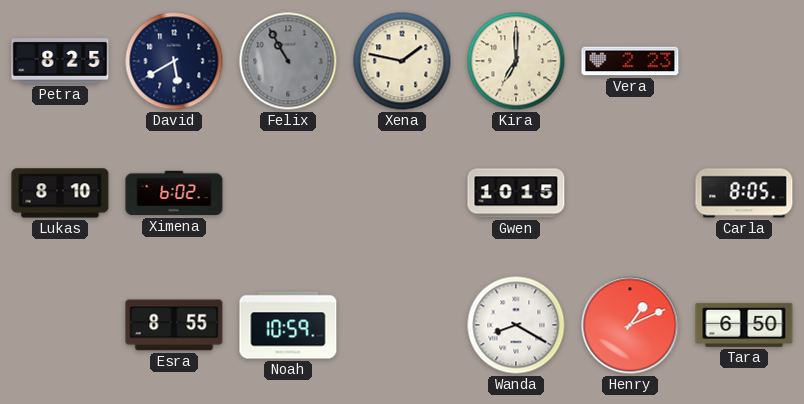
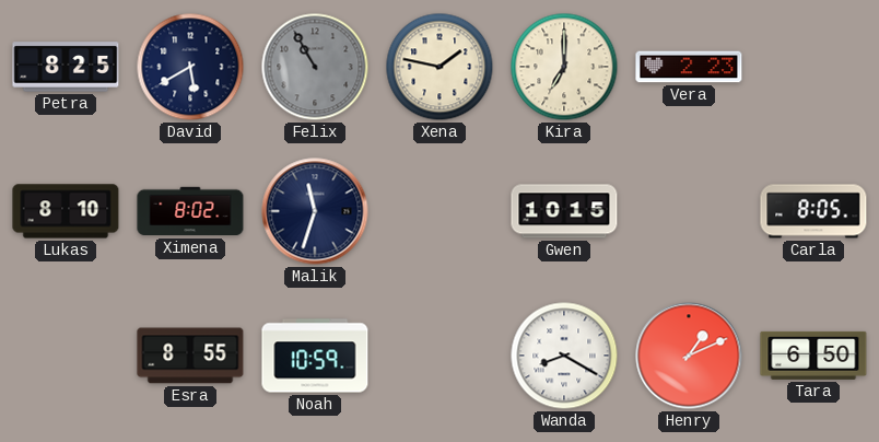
Ximena: 6:02 -> 8:02
Malik: none -> 11:33
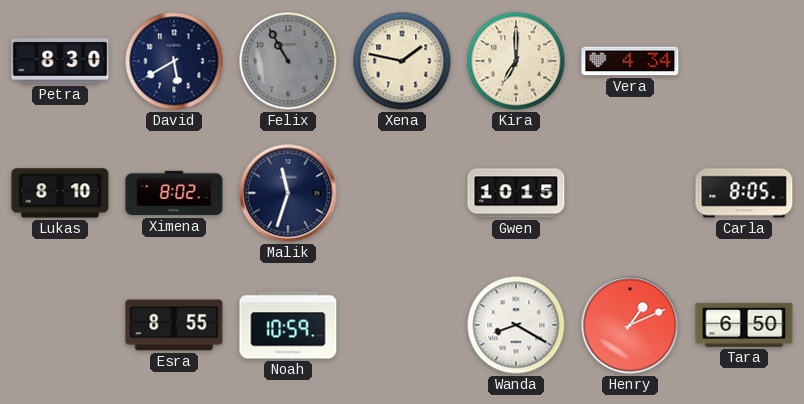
Petra: 8:25 -> 8:30
Vera: 2:23 -> 4:34
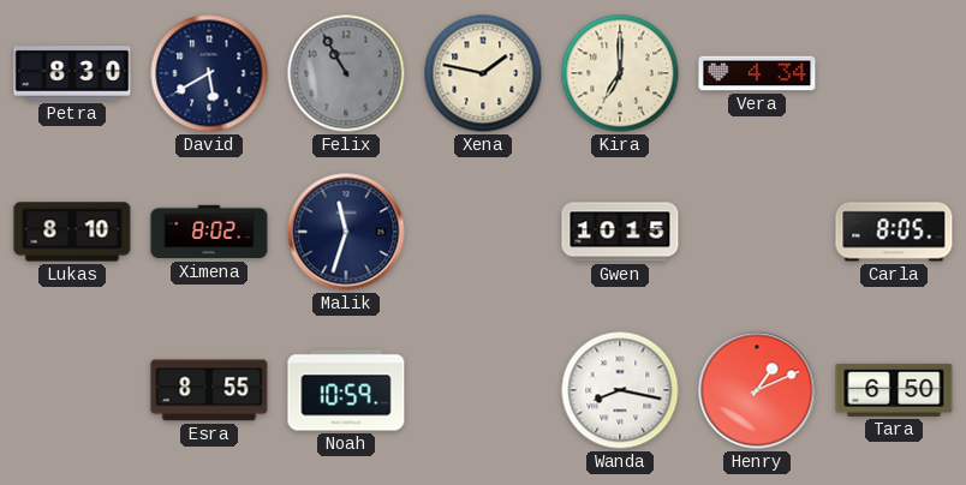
Wanda: 8:20 -> 8:17
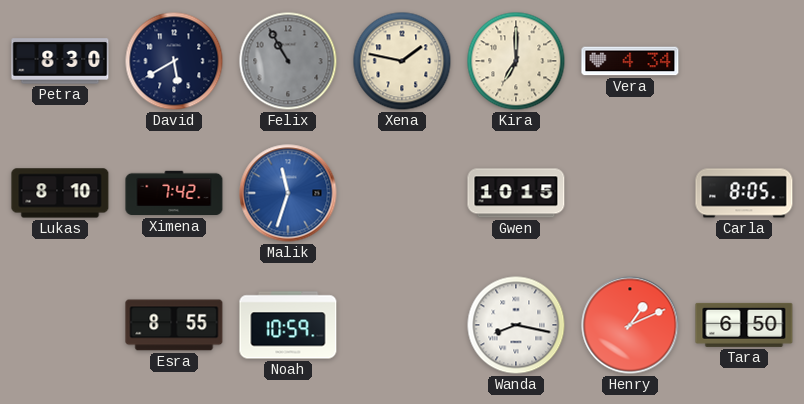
Ximena: 8:02 -> 7:42
Malik dial: navy -> blue
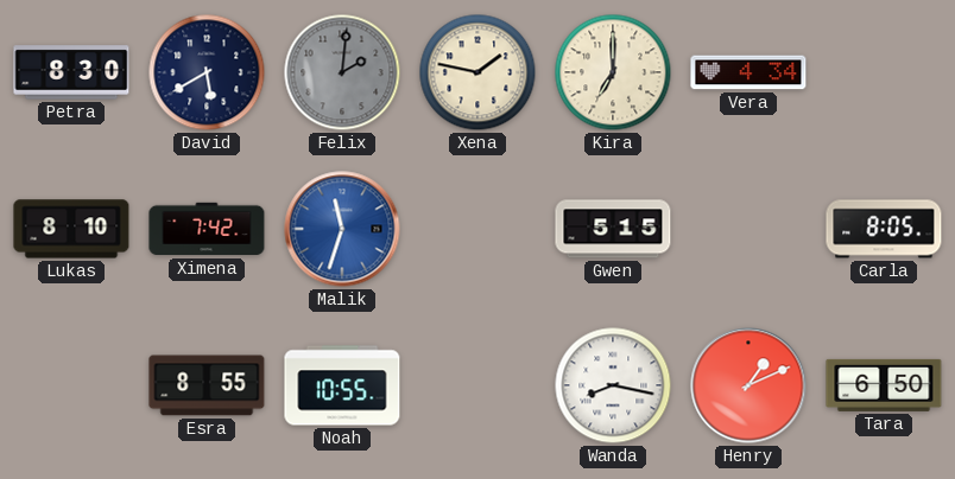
Felix: 10:55 -> 2:01
Gwen: 10:15 -> 5:15
Noah: 10:59 -> 10:55
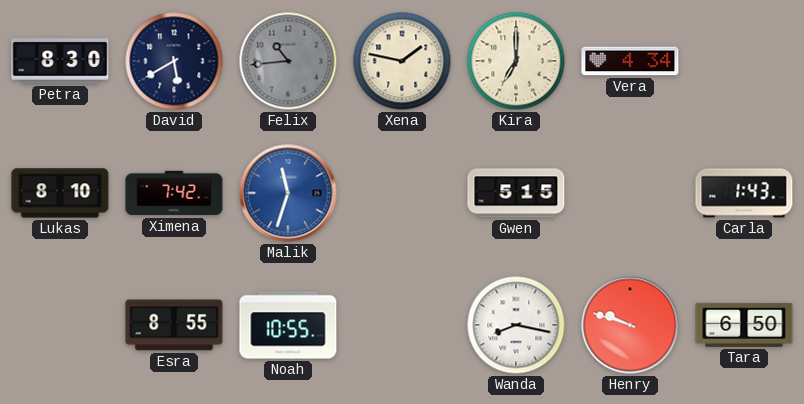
Felix: 2:01 -> 10:44
Carla: 8:05 -> 1:43
Henry: 1:11 -> 9:48
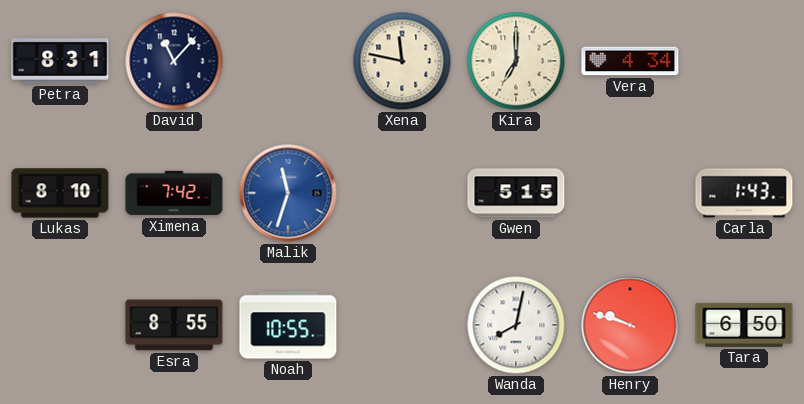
Petra: 8:30 -> 8:31
David: 5:40 -> 11:07
Felix: 10:44 -> none
Xena: 1:47 -> 11:47
Wanda: 8:17 -> 8:02
